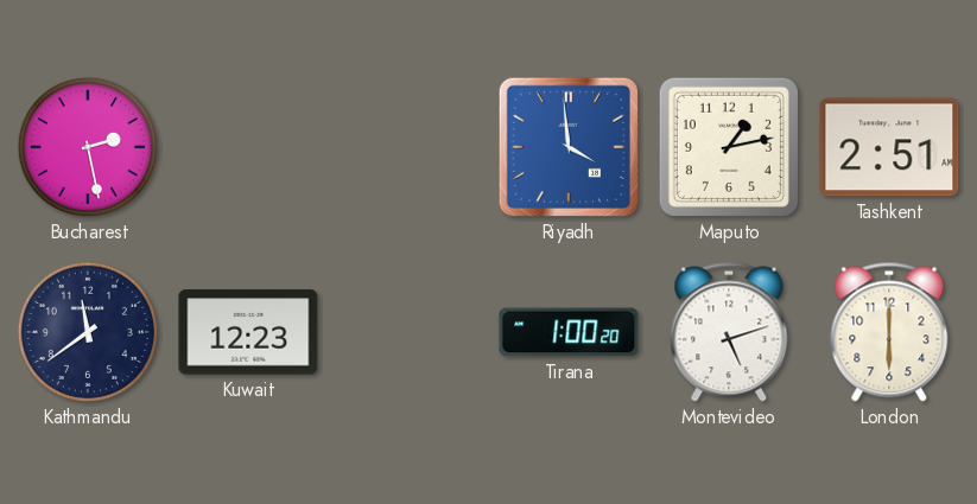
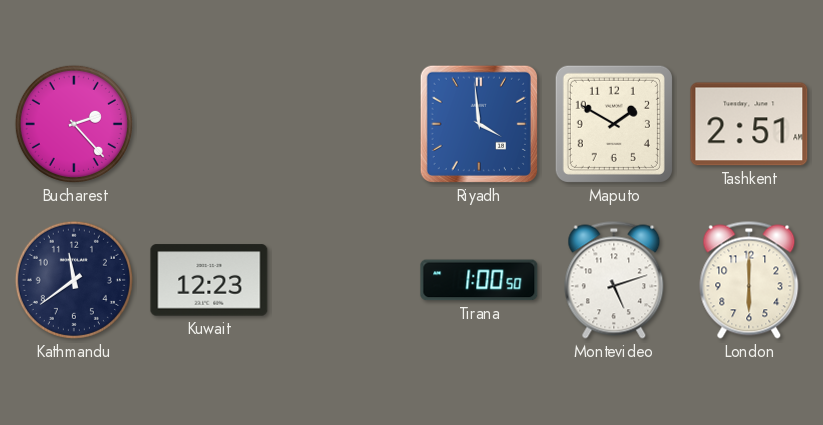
Bucharest: 2:28 -> 2:23
Maputo: 1:13 -> 1:50
Tirana: 1:00:20 -> 1:00:50
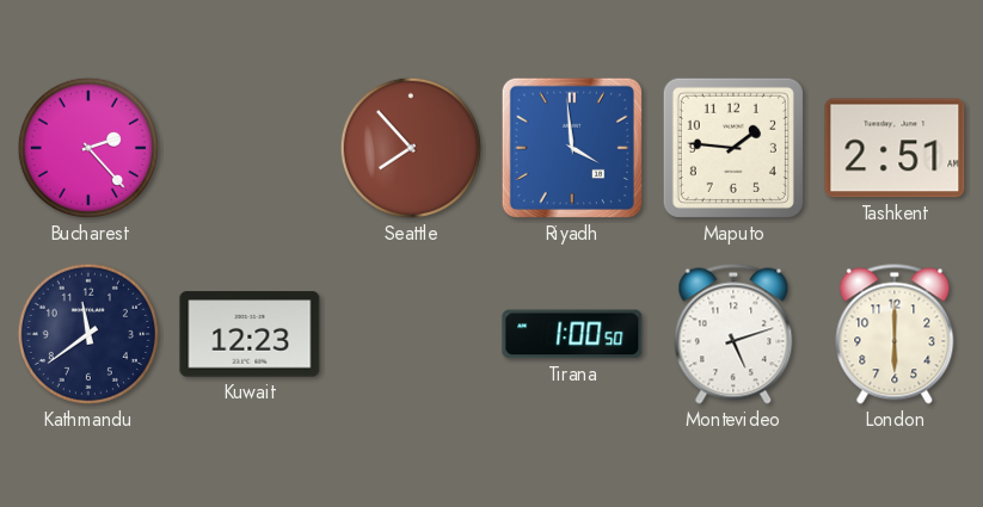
Seattle: none -> 7:53
Maputo: 1:50 -> 1:46
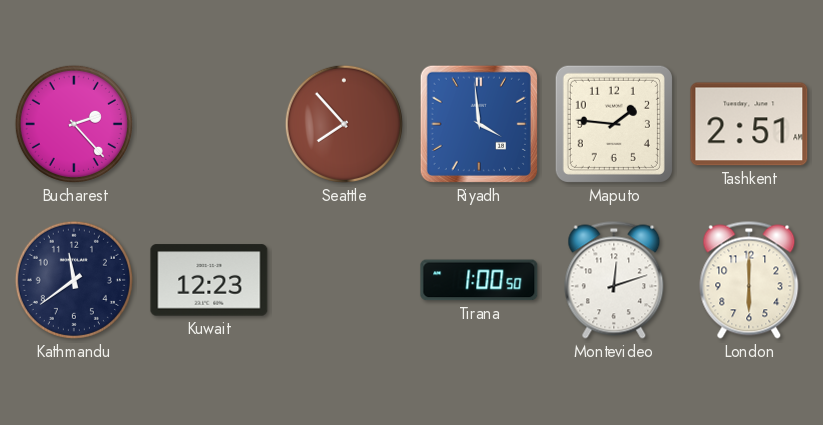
Montevideo: 5:12 -> 12:12
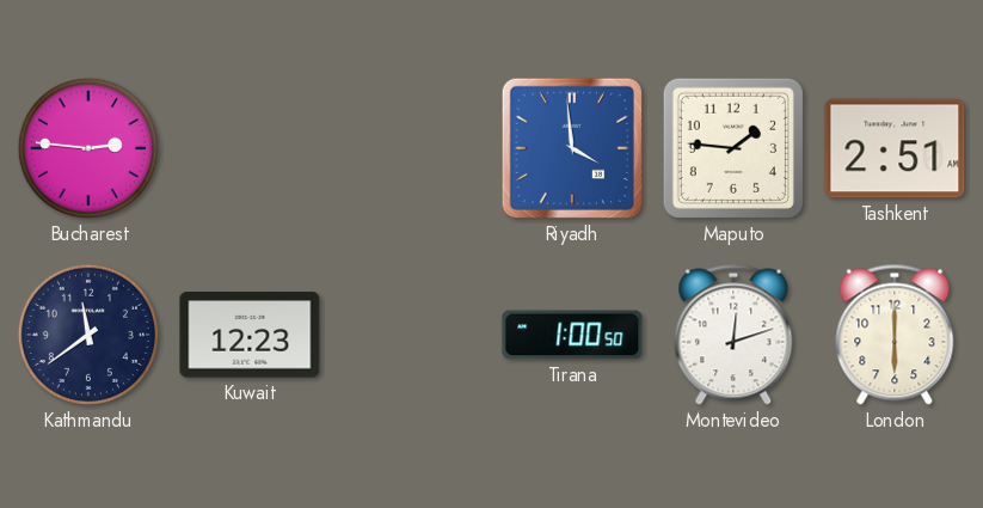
Bucharest: 2:23 -> 2:46
Seattle: 7:53 -> none
